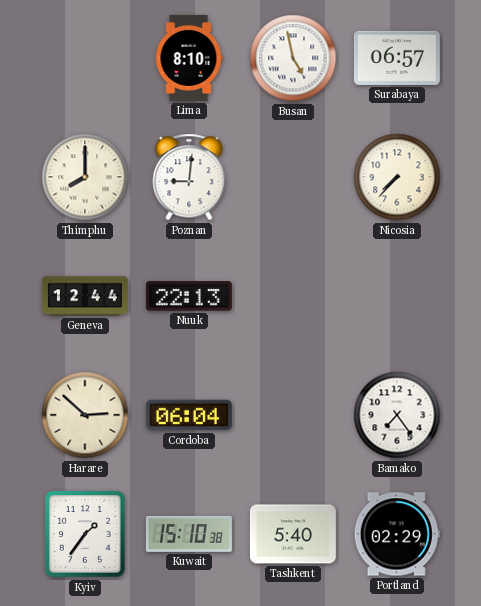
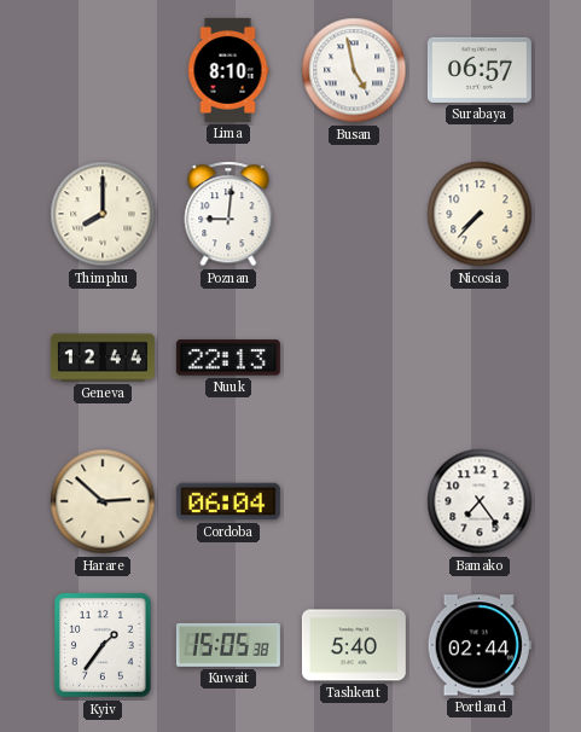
Kuwait: 15:10 -> 15:05
Portland: 02:29 -> 02:44
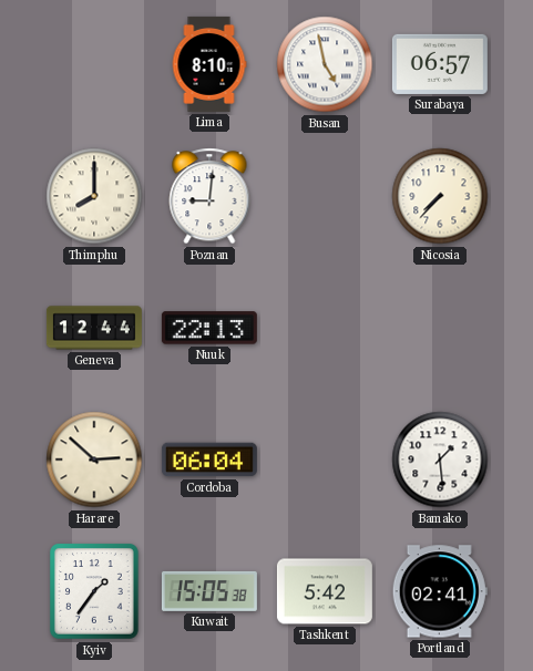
Bamako: 7:24 -> 1:29
Tashkent: 5:40 -> 5:42
Portland: 02:44 -> 02:41
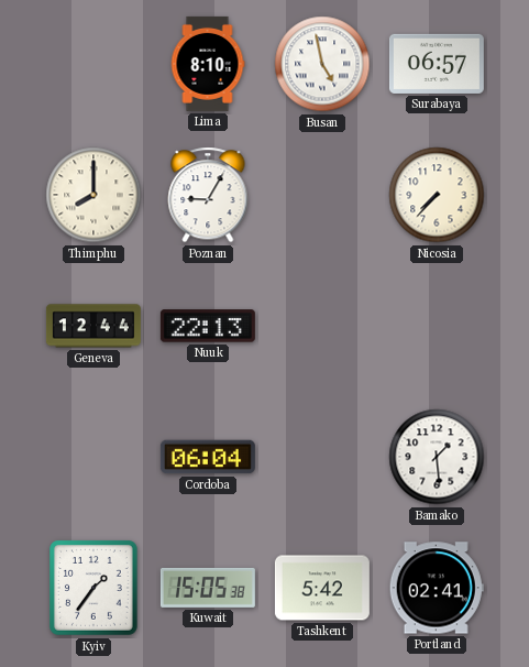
Poznan: 9:01 -> 9:05
Harare: 2:52 -> none
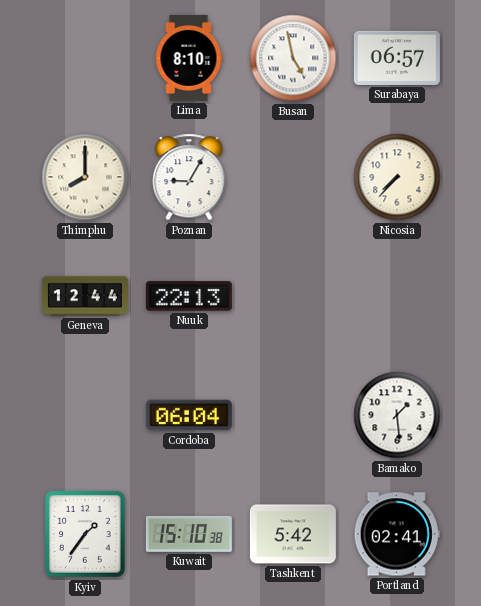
Kuwait: 15:05 -> 15:10
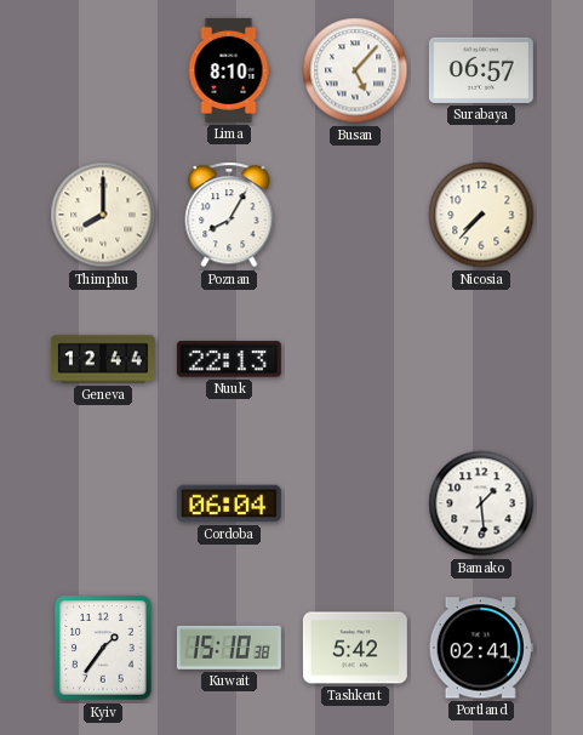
Busan: 4:58 -> 5:07
Poznan: 9:05 -> 8:05
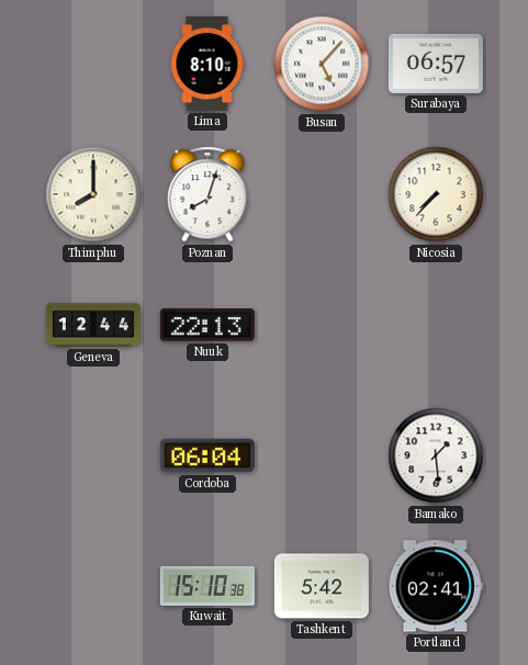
Poznan: 8:05 -> 8:03
Kyiv: 1:36 -> none
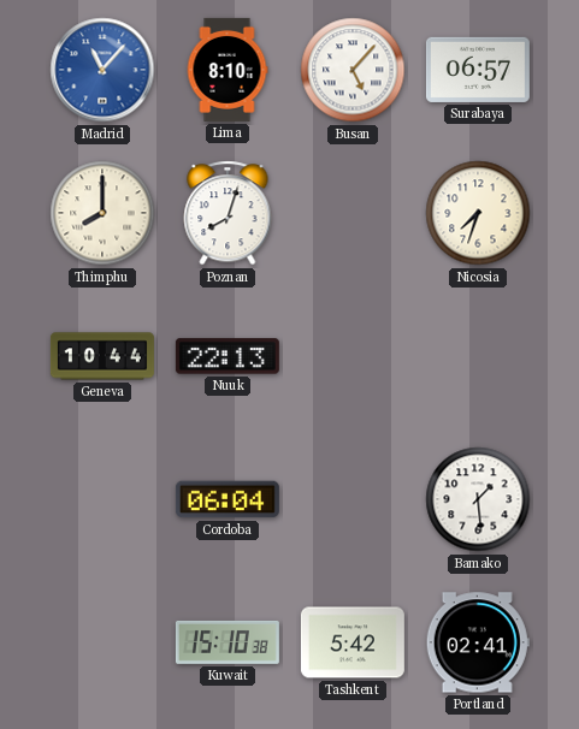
Madrid: none -> 11:07
Nicosia: 7:37 -> 7:33
Geneva: 12:44 -> 10:44
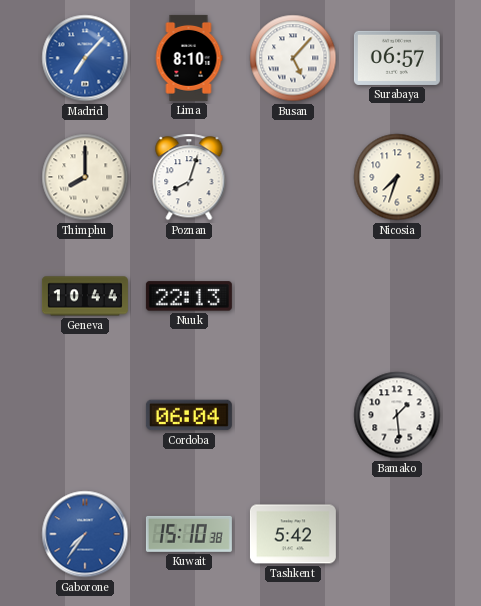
Madrid: 11:07 -> 7:07
Gaborone: none -> 7:36
Portland: 02:41 -> none
